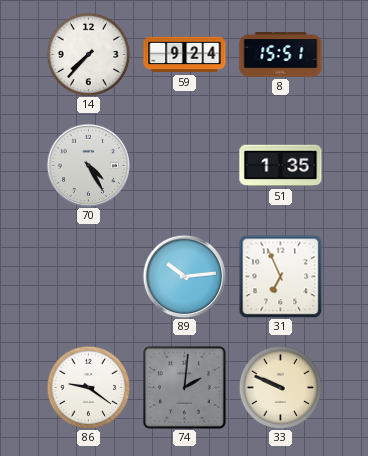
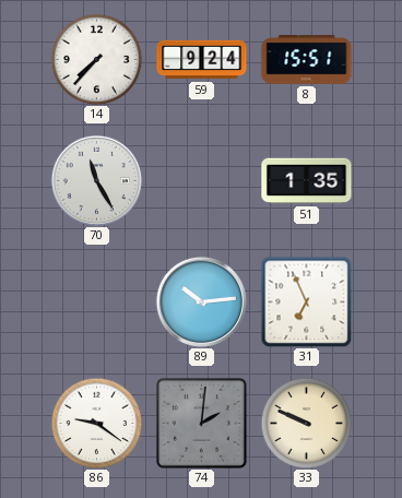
70: 4:25 -> 11:25
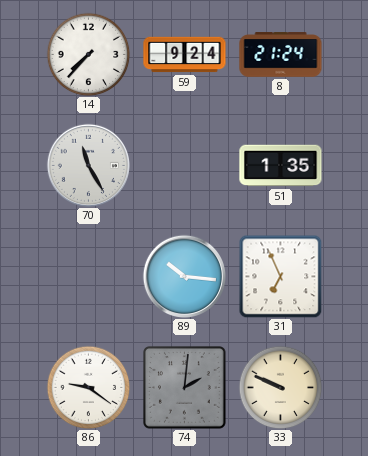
8: 15:51 -> 21:24
89: 10:14 -> 10:16
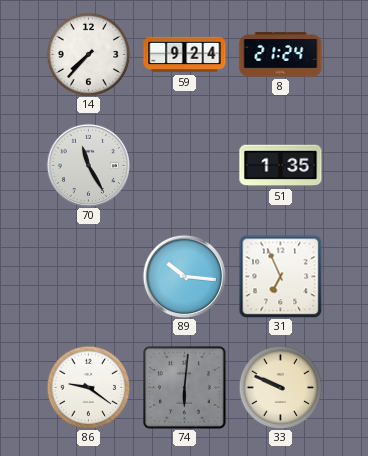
74: 2:01 -> 6:01
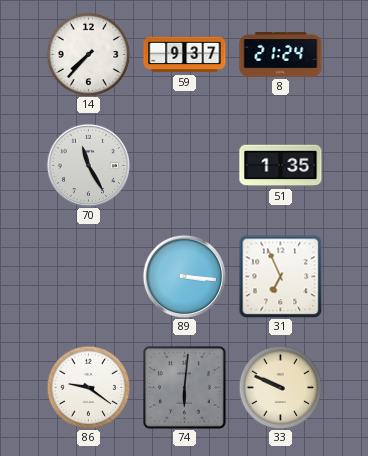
59: 9:24 -> 9:37
89: 10:16 -> 3:16
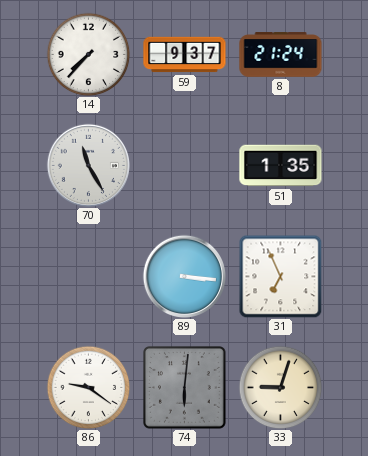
33: 9:49 -> 9:03
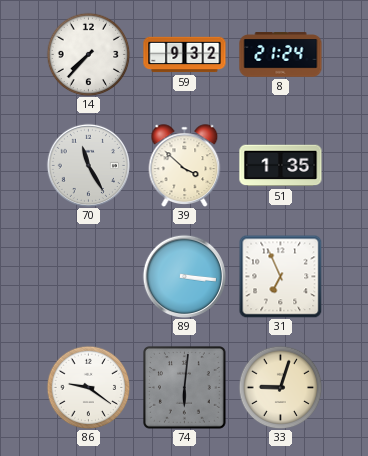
59: 9:37 -> 9:32
39: none -> 3:52
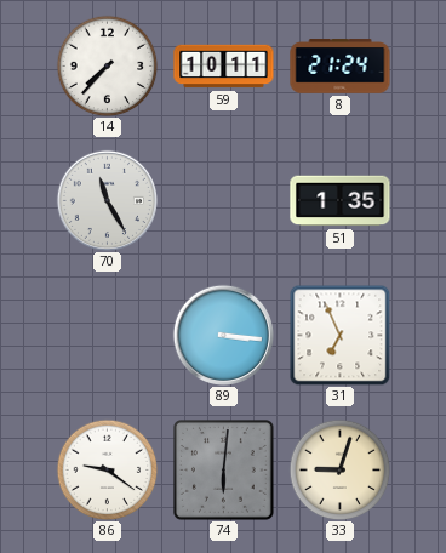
59: 9:32 -> 10:11
39: 3:52 -> none
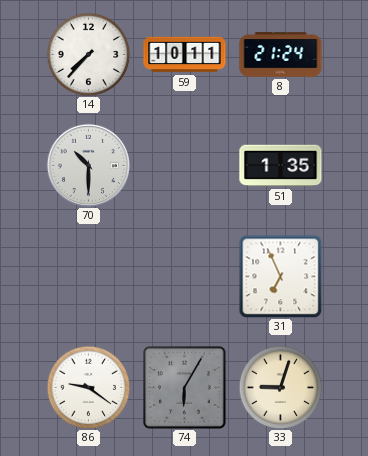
70: 11:25 -> 10:30
89: 3:16 -> none
74: 6:01 -> 6:05
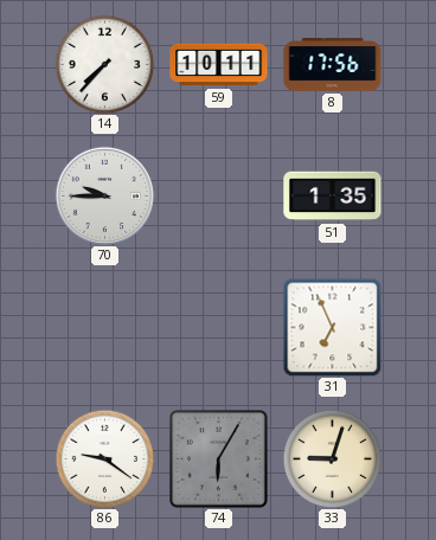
8: 21:24 -> 17:56
70: 10:30 -> 9:45
